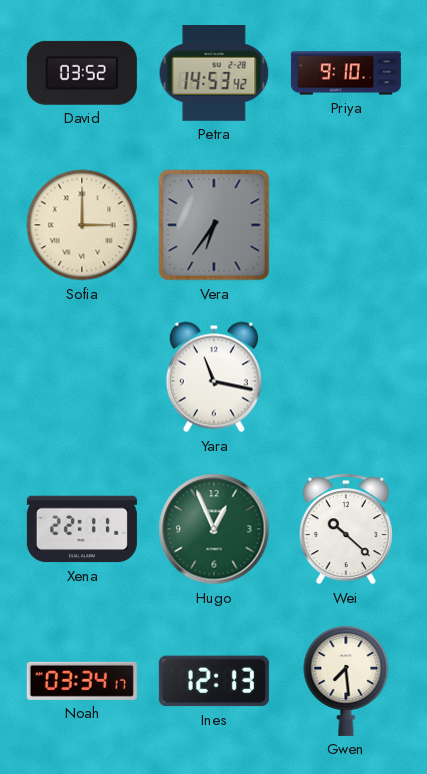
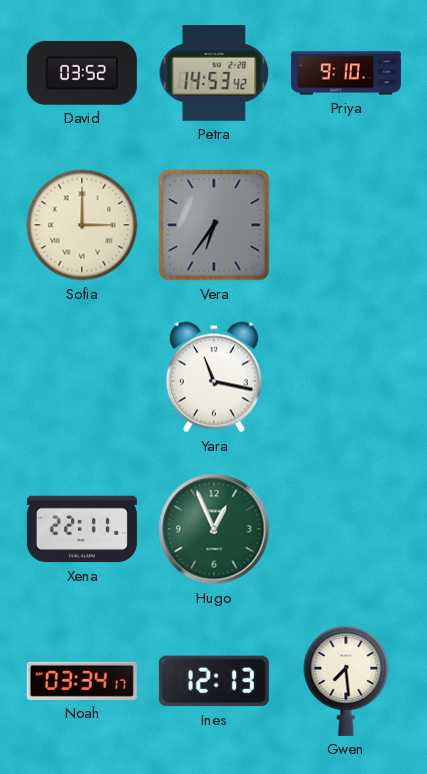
Wei: 10:22 -> none
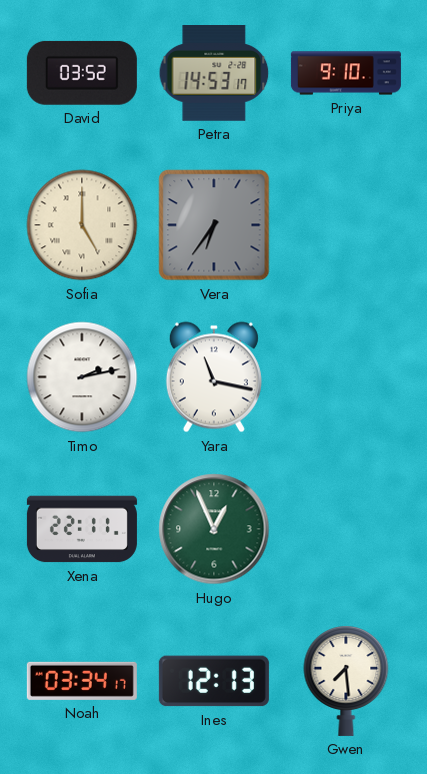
Petra: 14:53:42 -> 14:53:17
Sofia: 3:00 -> 5:00
Timo: none -> 2:13
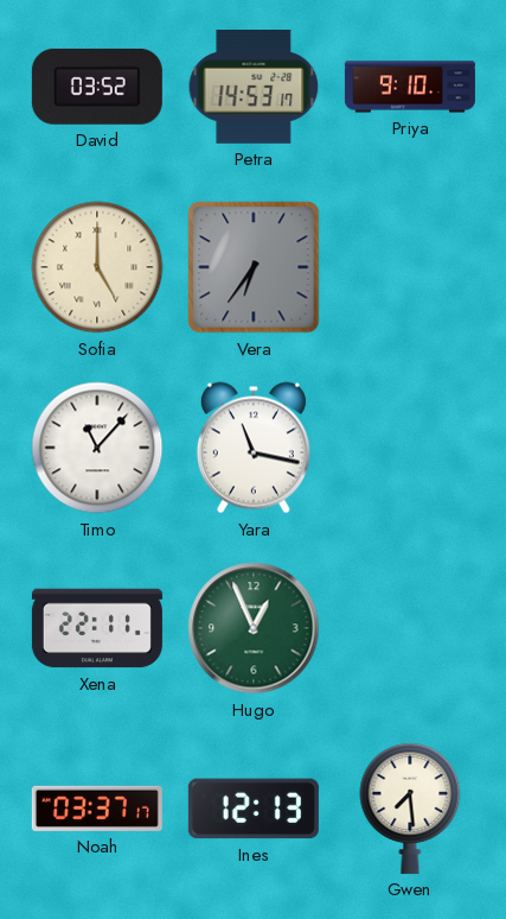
Timo: 2:13 -> 11:07
Noah: 03:34 -> 03:37
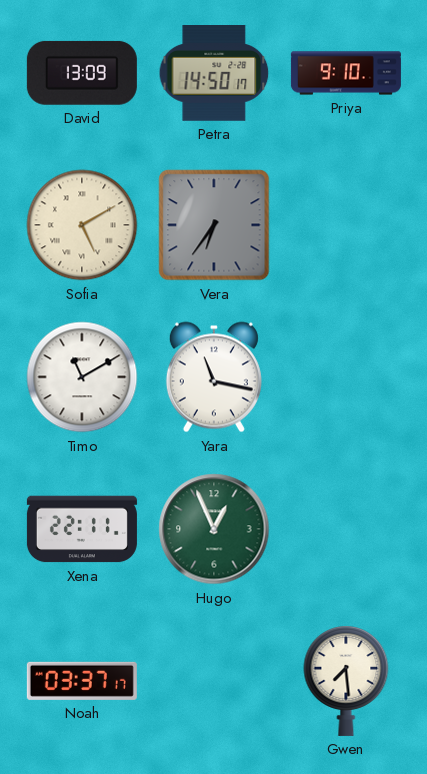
David: 03:52 -> 13:09
Petra: 14:53 -> 14:50
Sofia: 5:00 -> 5:10
Timo: 11:07 -> 11:10
Ines: 12:13 -> none
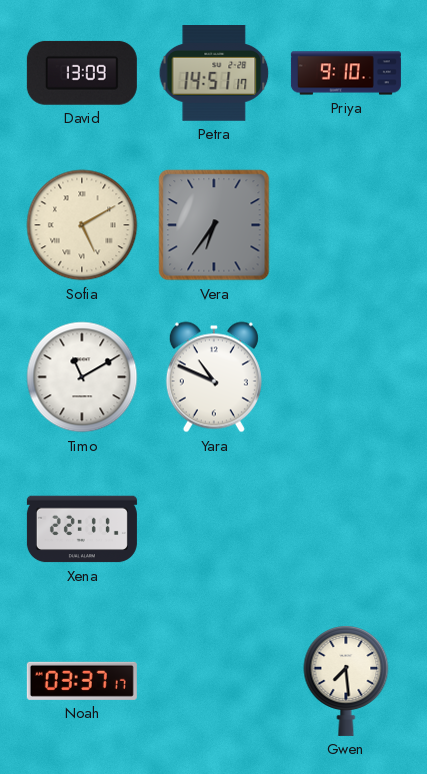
Petra: 14:50 -> 14:51
Yara: 11:17 -> 10:49
Hugo: 12:56 -> none
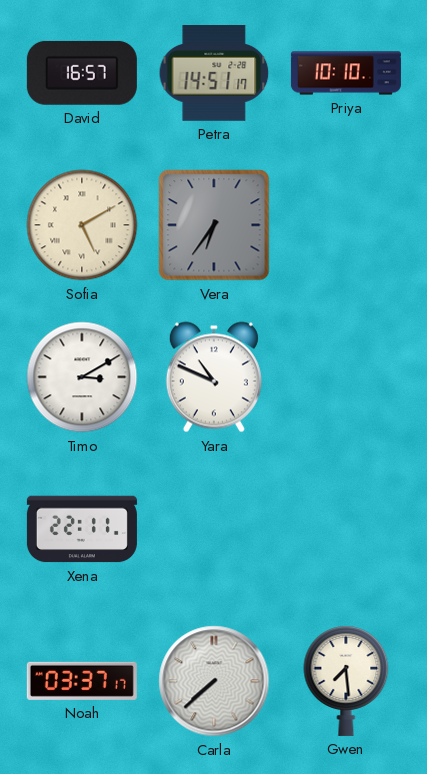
David: 13:09 -> 16:57
Priya: 9:10 -> 10:10
Timo: 11:10 -> 3:10
Carla: none -> 7:38
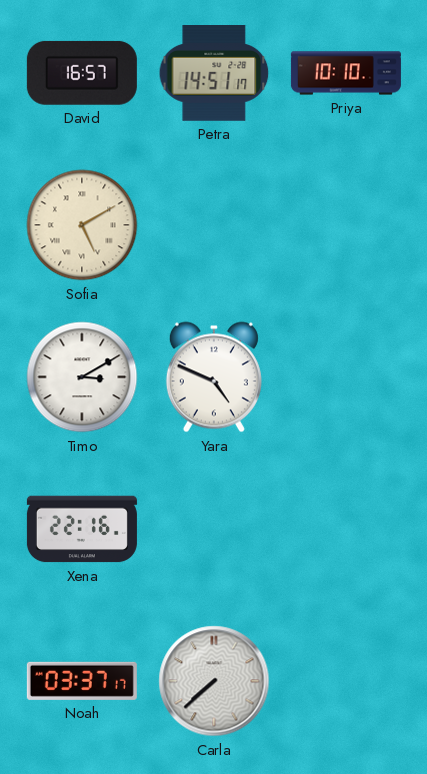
Vera: 6:36 -> none
Yara: 10:49 -> 4:49
Xena: 22:11 -> 22:16
Gwen: 7:29 -> none
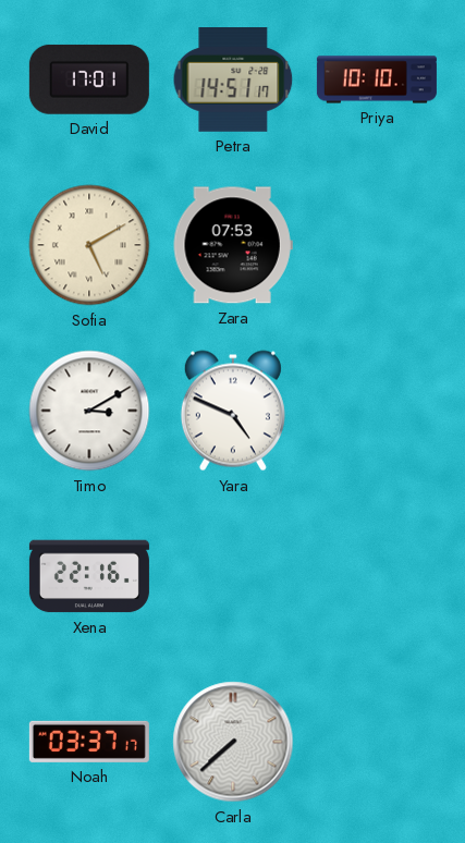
David: 16:57 -> 17:01
Zara: none -> 07:53
